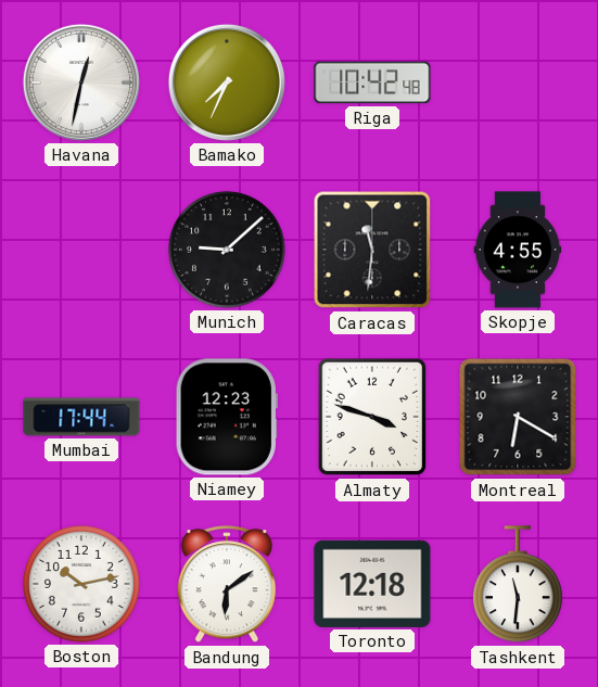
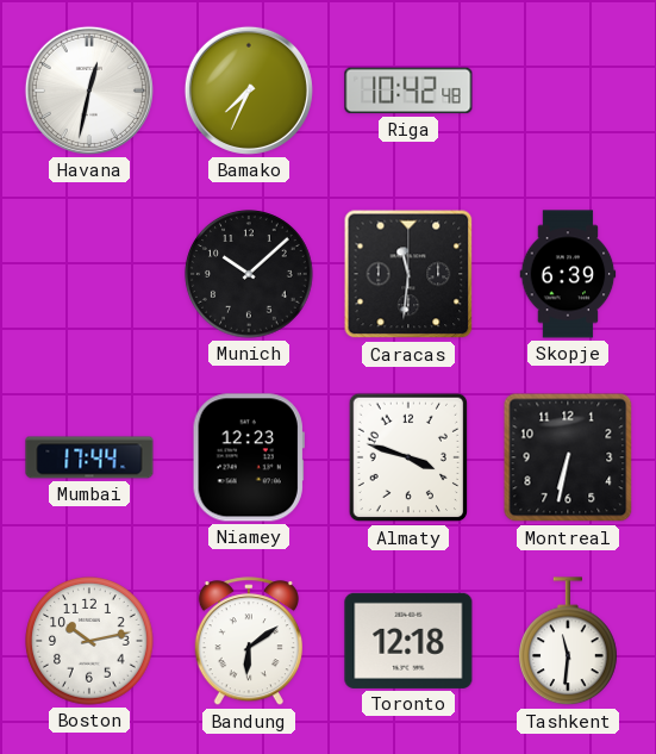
Munich: 9:08 -> 10:08
Skopje: 4:55 -> 6:39
Montreal: 6:20 -> 6:32
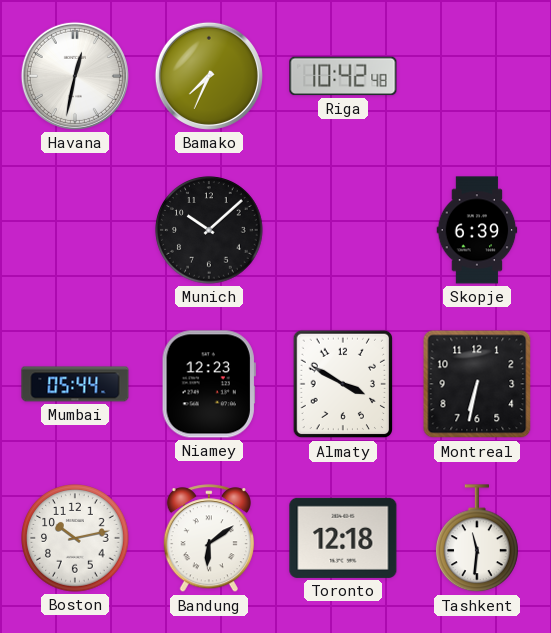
Caracas: 11:31 -> none
Mumbai: 17:44 -> 05:44
Almaty: 3:48 -> 3:50
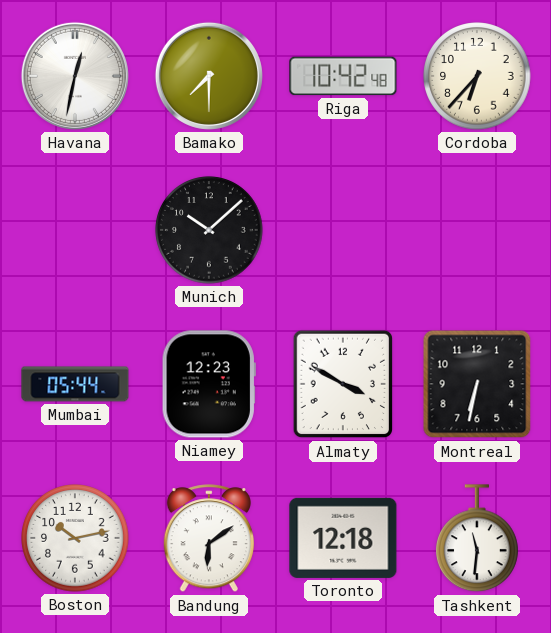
Bamako: 7:34 -> 7:30
Cordoba: none -> 6:37
Skopje: 6:39 -> none
